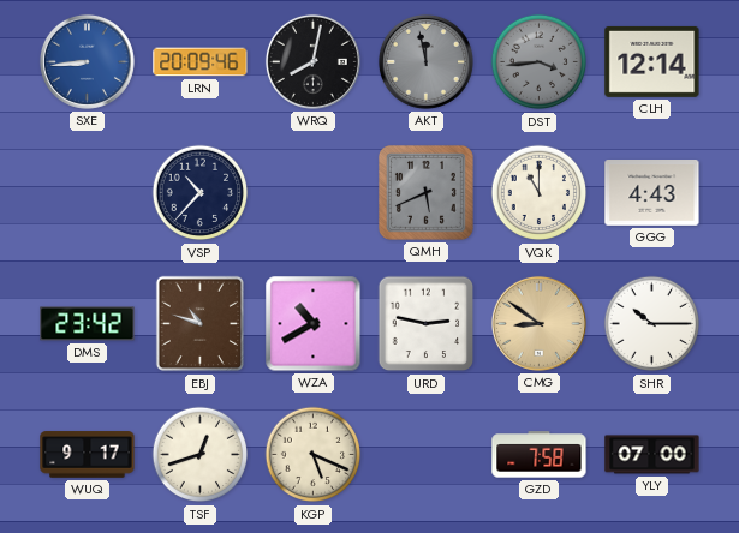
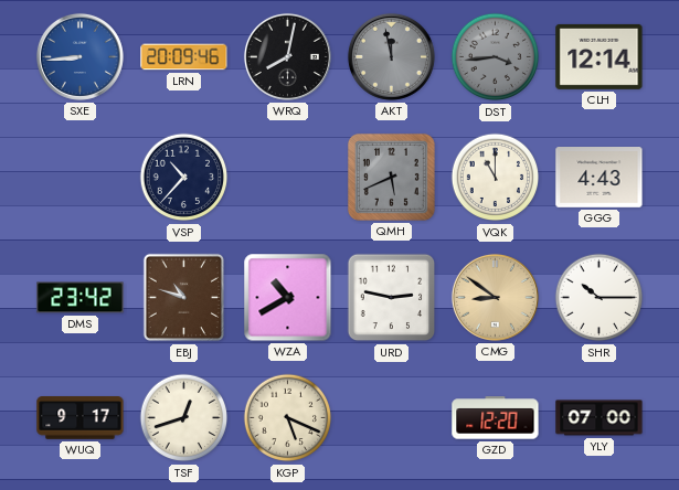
GZD: 7:58 -> 12:20
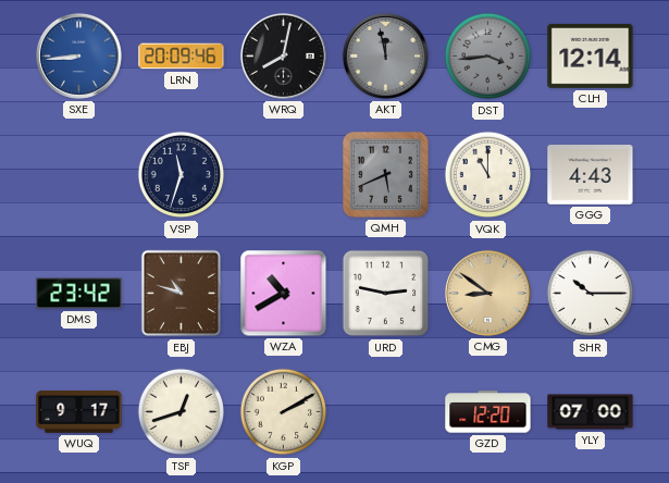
VSP: 10:37 -> 11:33
KGP: 5:19 -> 2:10
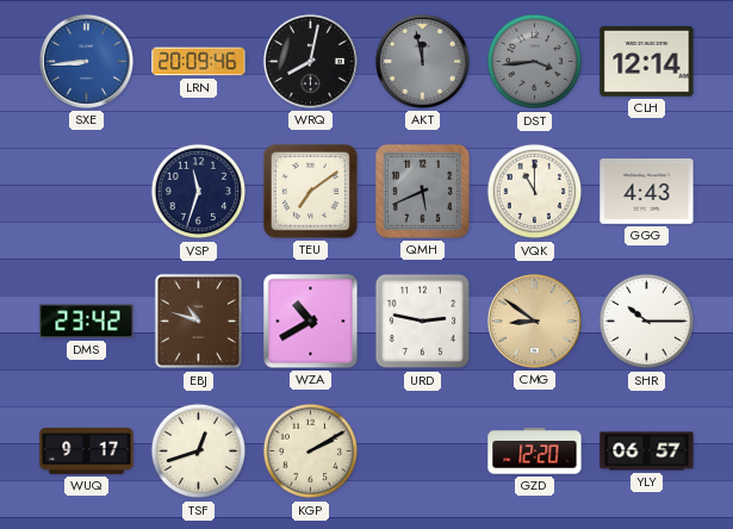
TEU: none -> 7:09
YLY: 07:00 -> 06:57
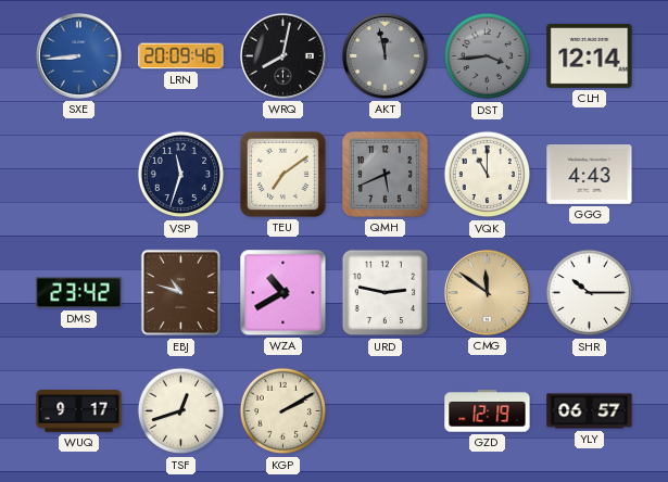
CMG: 8:51 -> 11:51
GZD: 12:20 -> 12:19
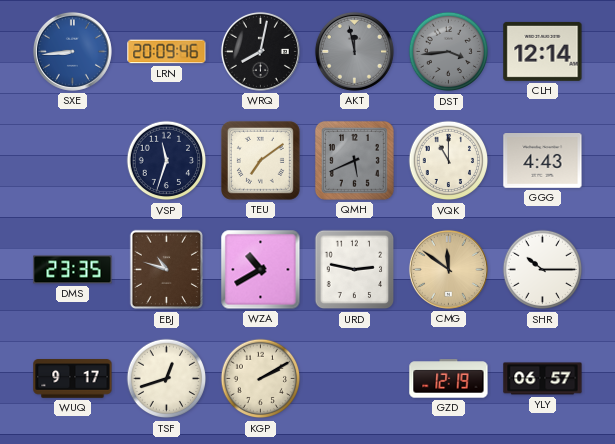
DMS: 23:42 -> 23:35
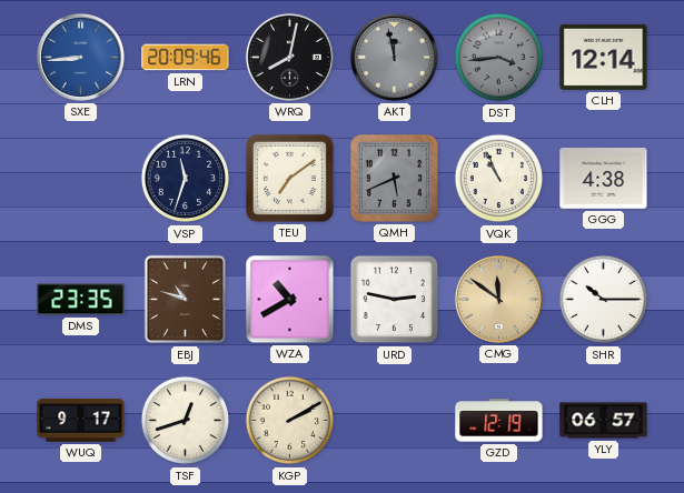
VQK: 11:00 -> 10:56
GGG: 4:43 -> 4:38
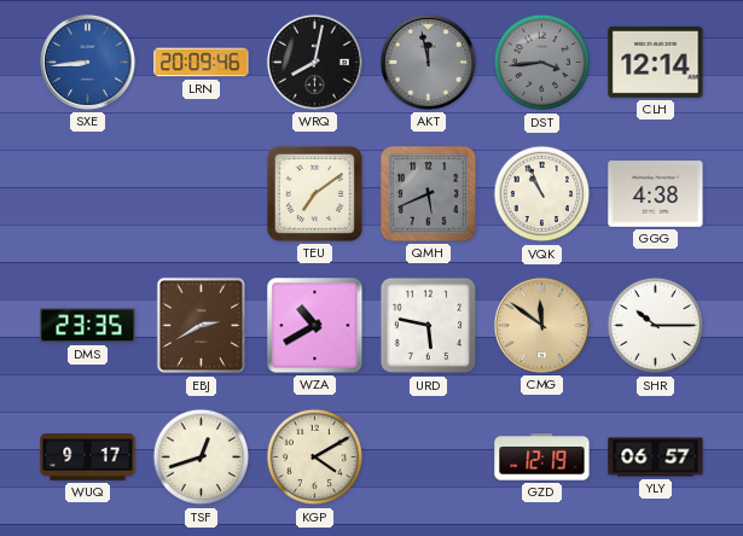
VSP: 11:33 -> none
EBJ: 10:48 -> 2:40
URD: 2:47 -> 5:47
KGP: 2:10 -> 4:10
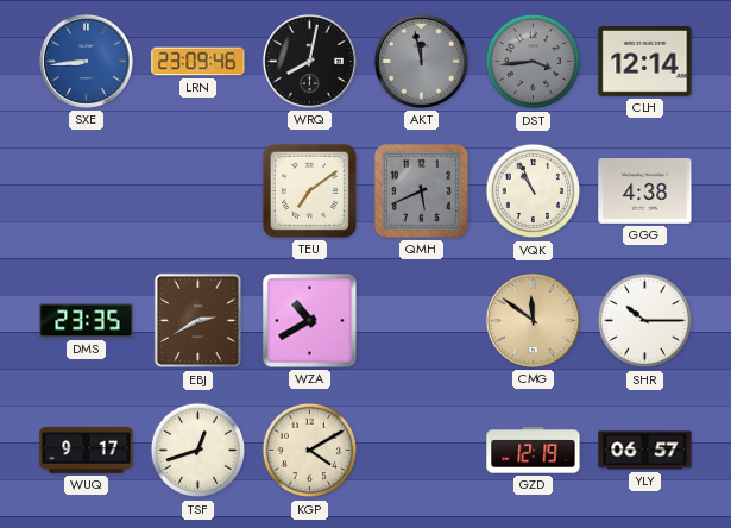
LRN: 20:09 -> 23:09
URD: 5:47 -> none
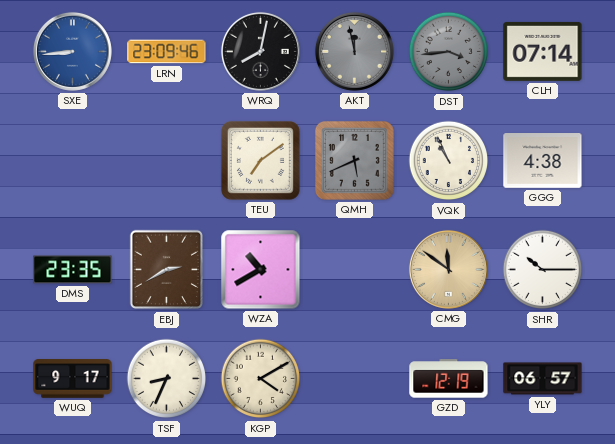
CLH: 12:14 -> 07:14
TSF: 12:42 -> 8:34
